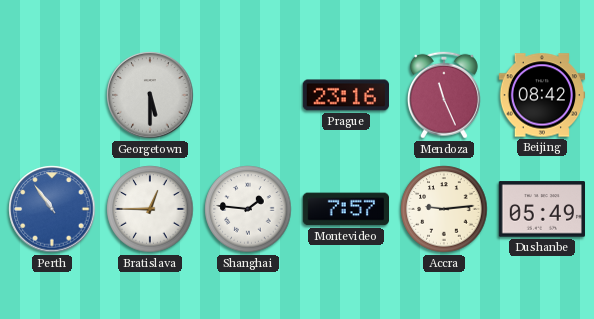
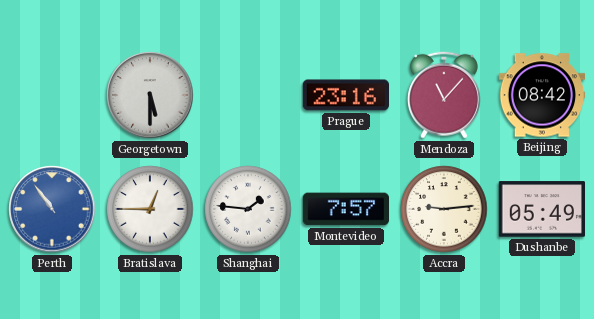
Mendoza: 11:26 -> 11:07
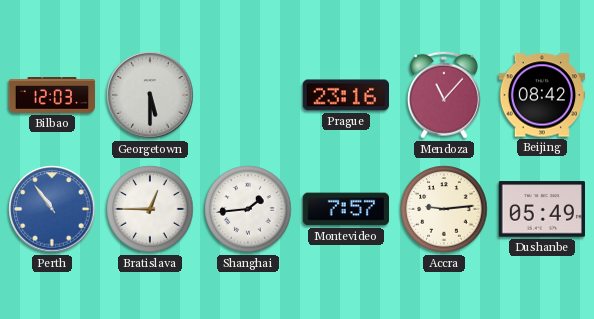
Bilbao: none -> 12:03
Shanghai: 1:46 -> 1:44
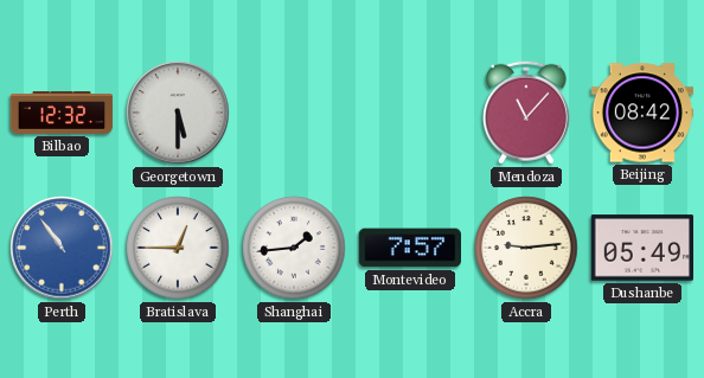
Bilbao: 12:03 -> 12:32
Prague: 23:16 -> none
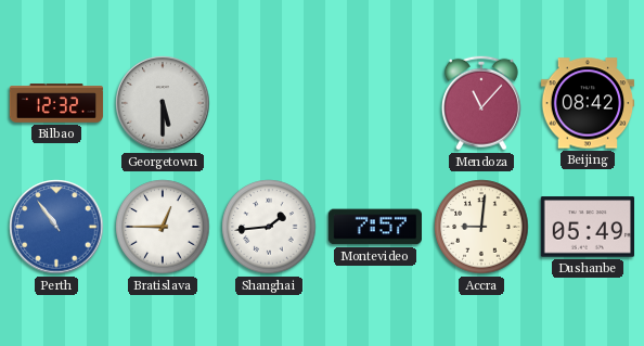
Accra: 9:14 -> 9:01
